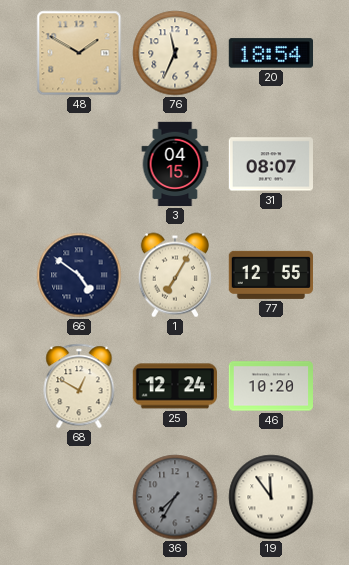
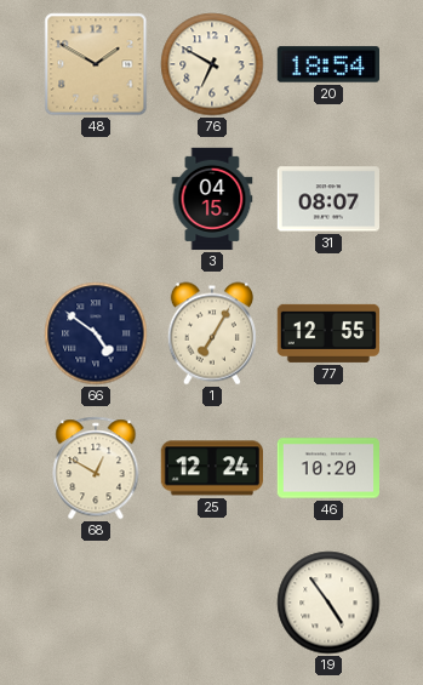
76: 11:34 -> 6:50
36: 7:35 -> none
19: 11:54 -> 4:54
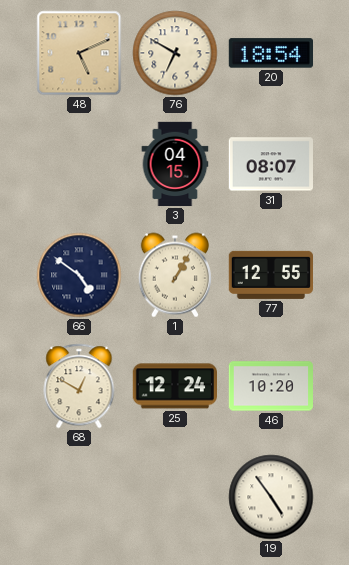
48: 1:50 -> 5:11
1: 7:05 -> 1:05
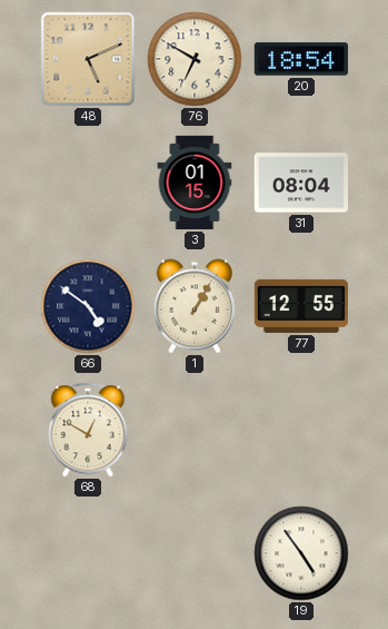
3: 04:15 -> 01:15
31: 08:07 -> 08:04
25: 12:24 -> none
46: 10:20 -> none
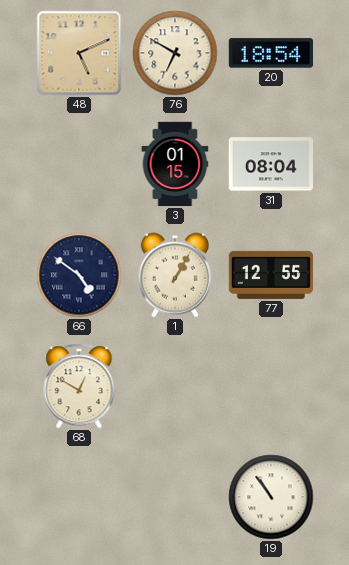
19: 4:54 -> 10:54
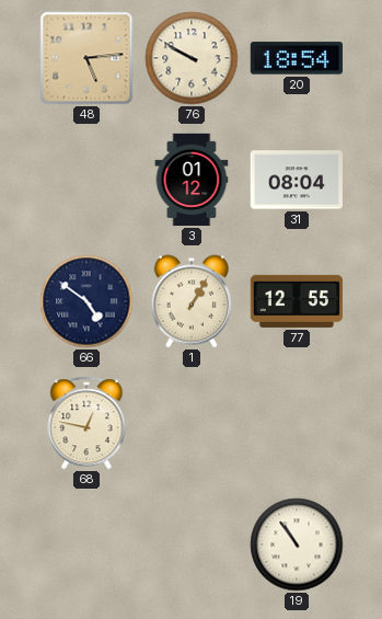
48: 5:11 -> 5:14
76: 6:50 -> 9:50
3: 01:15 -> 01:12
68: 12:50 -> 12:47
